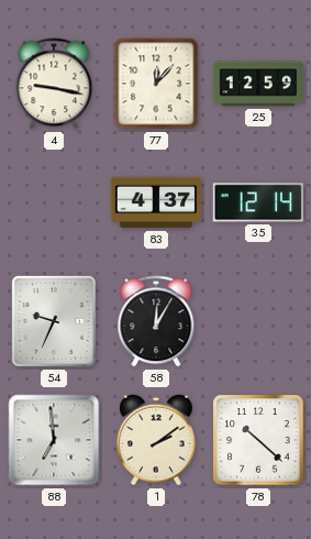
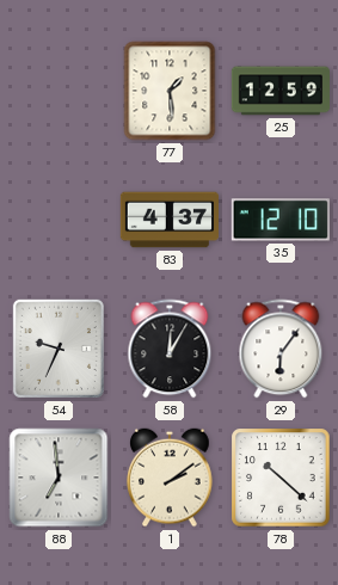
4: 9:17 -> none
77: 12:07 -> 1:29
35: 12:14 -> 12:10
29: none -> 6:06
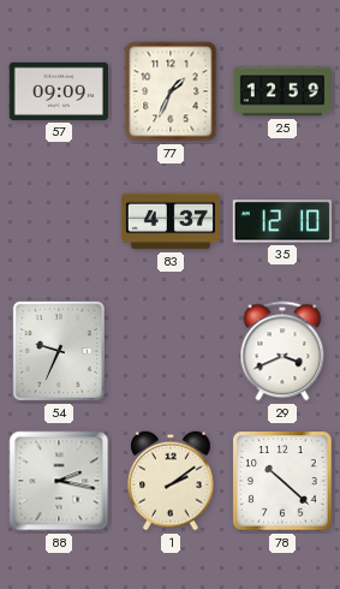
57: none -> 09:09
77: 1:29 -> 1:34
58: 12:05 -> none
29: 6:06 -> 3:41
88: 6:59 -> 2:17
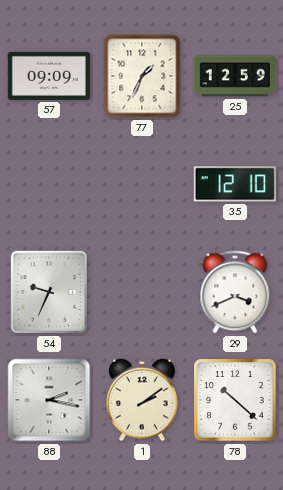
83: 4:37 -> none
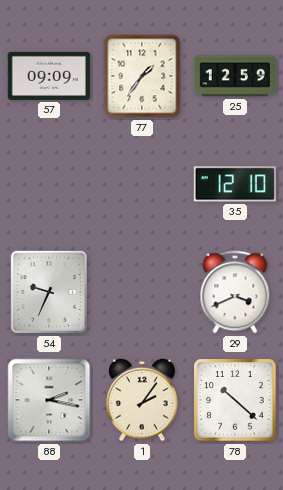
77: 1:34 -> 1:36
1: 2:09 -> 2:06
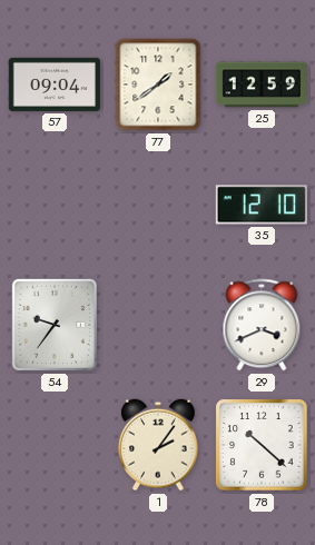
57: 09:09 -> 09:04
77: 1:36 -> 1:39
54: 9:34 -> 9:36
88: 2:17 -> none
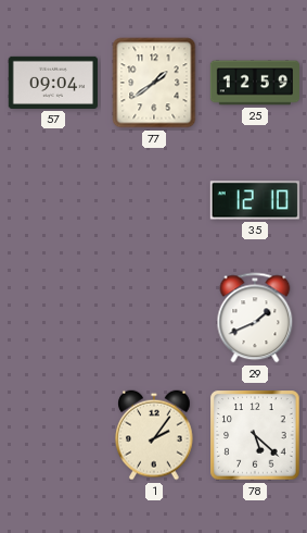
54: 9:36 -> none
29: 3:41 -> 1:41
78: 10:22 -> 5:22
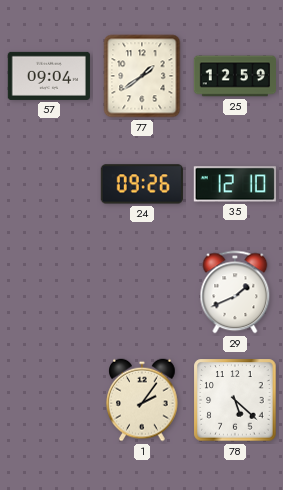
24: none -> 09:26
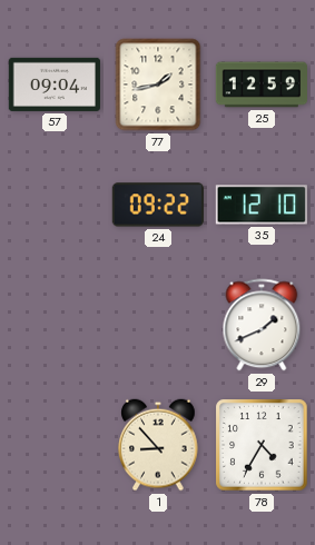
77: 1:39 -> 1:43
24: 09:26 -> 09:22
1: 2:06 -> 8:53
78: 5:22 -> 4:35
